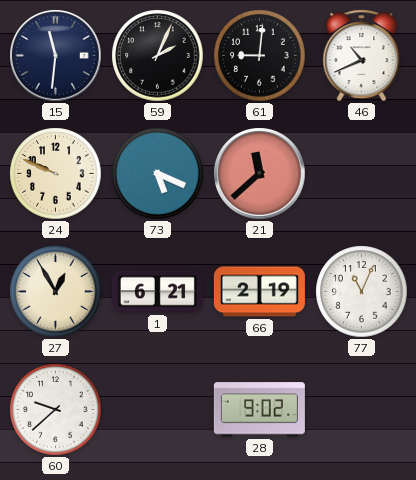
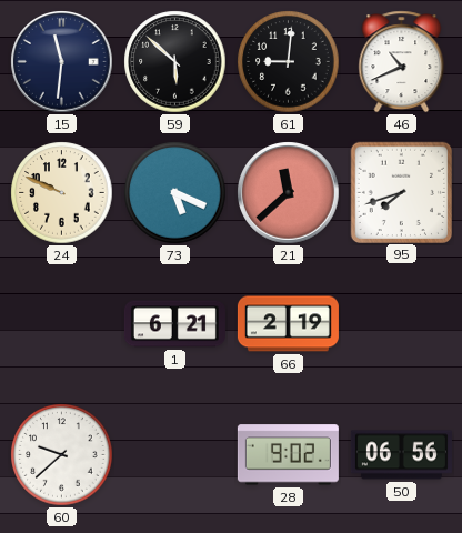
59: 2:04 -> 5:52
95: none -> 7:42
27: 12:55 -> none
77: 11:04 -> none
50: none -> 06:56
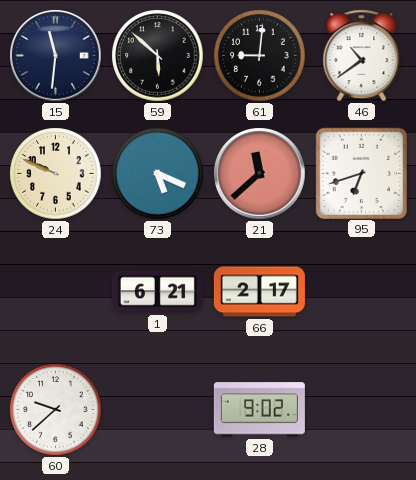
46: 10:41 -> 10:39
95: 7:42 -> 6:42
66: 2:19 -> 2:17
50: 06:56 -> none
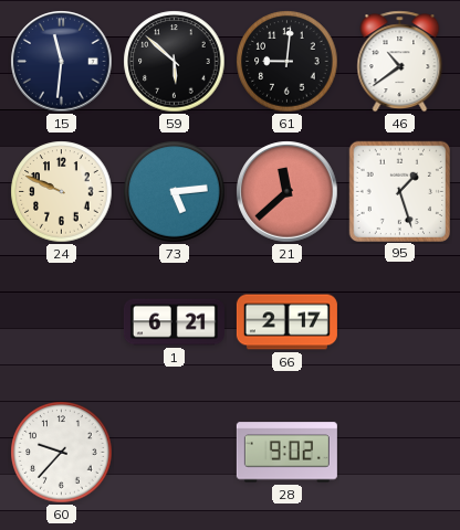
73: 5:19 -> 5:14
95: 6:42 -> 1:27
60: 9:38 -> 9:37
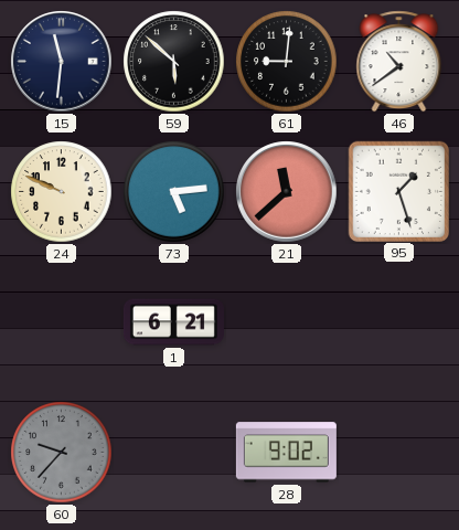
66: 2:17 -> none
60 dial: white -> grey
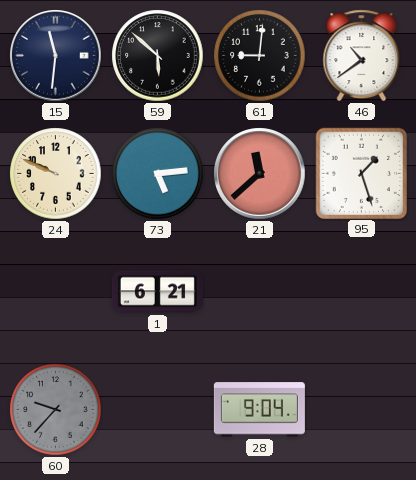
28: 9:02 -> 9:04
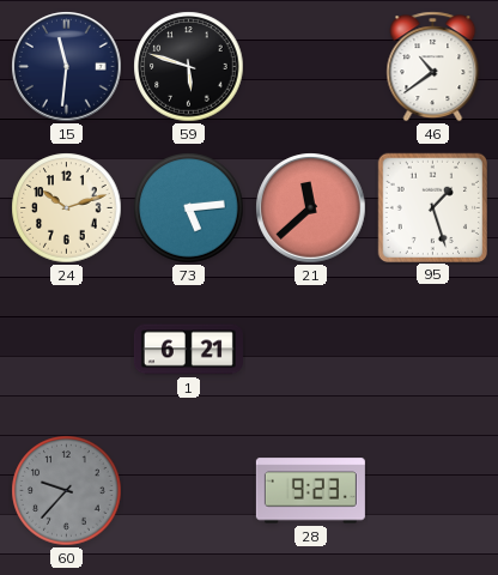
59: 5:52 -> 5:48
61: 9:01 -> none
24: 9:49 -> 10:12
28: 9:04 -> 9:23
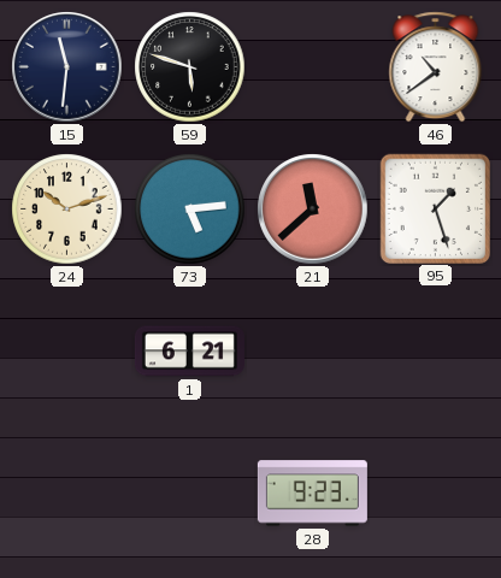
60: 9:37 -> none
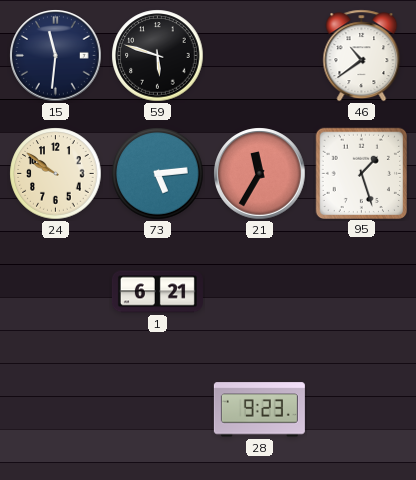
24: 10:12 -> 9:51
21: 11:38 -> 11:35
